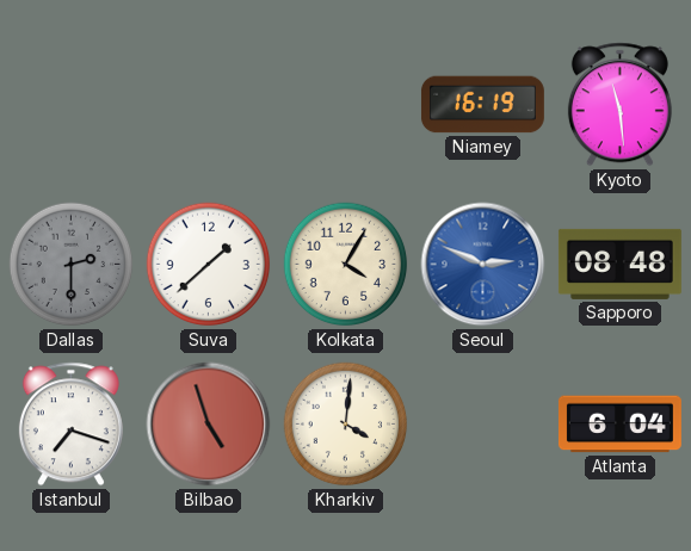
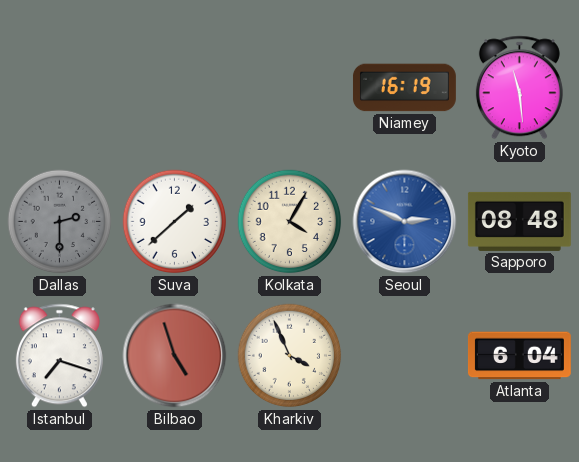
Kharkiv: 4:01 -> 3:56
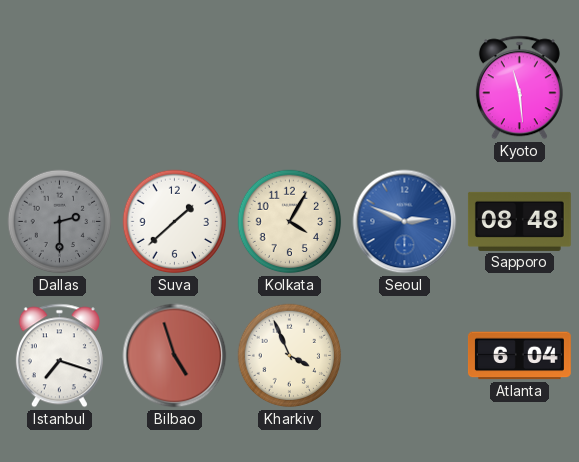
Niamey: 16:19 -> none
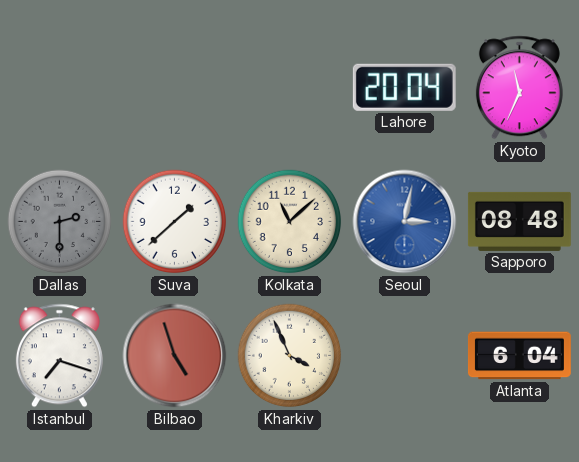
Lahore: none -> 20:04
Kyoto: 11:29 -> 11:34
Kolkata: 4:05 -> 11:08
Seoul: 2:49 -> 3:02
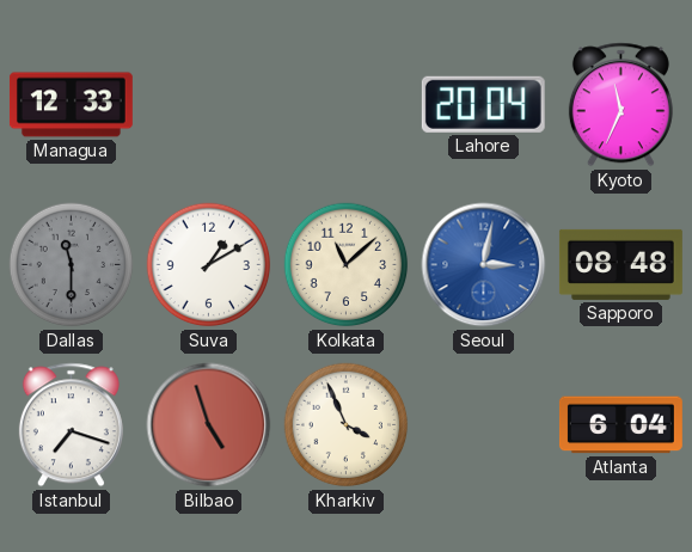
Managua: none -> 12:33
Dallas: 2:30 -> 11:30
Suva: 1:38 -> 1:10
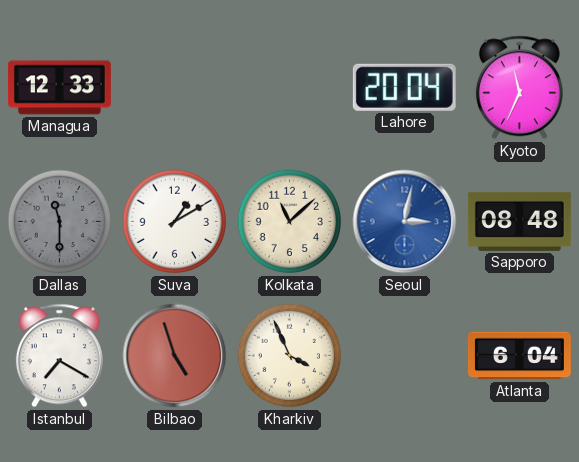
Istanbul: 7:18 -> 7:20
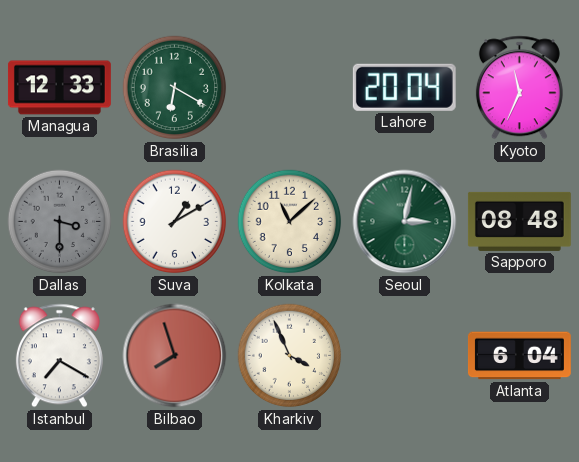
Brasilia: none -> 6:20
Dallas: 11:30 -> 3:30
Seoul dial: blue -> green
Bilbao: 4:57 -> 7:57
